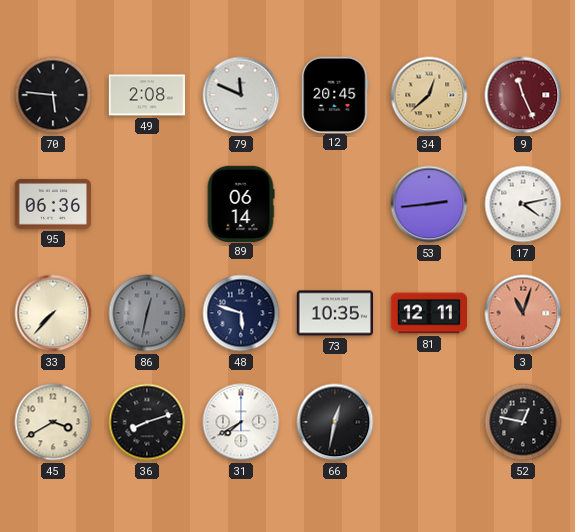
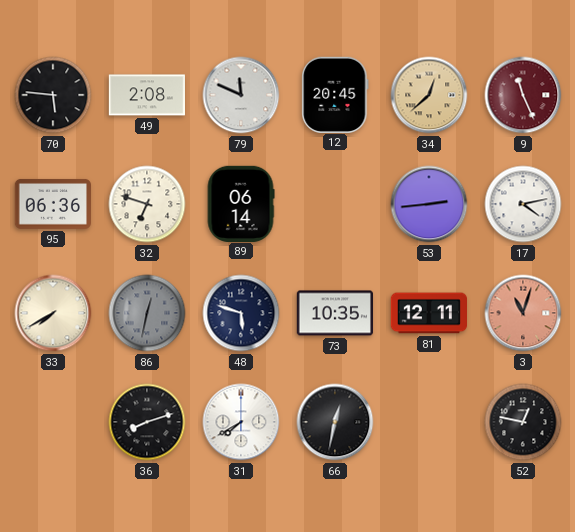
32: none -> 6:48
33: 7:37 -> 7:40
45: 3:40 -> none
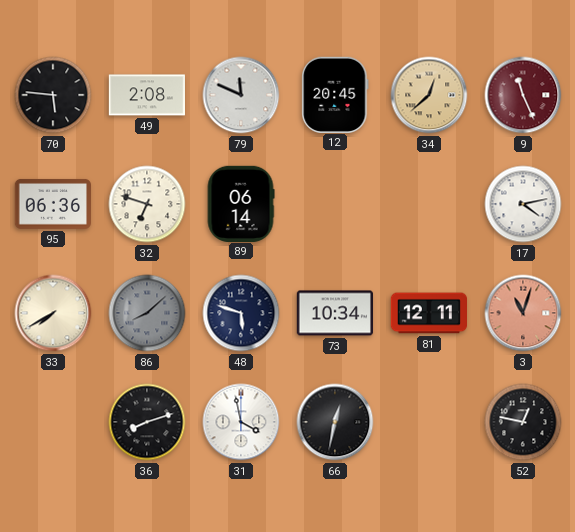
53: 2:44 -> none
86: 12:32 -> 8:08
73: 10:35 -> 10:34
31: 7:40 -> 3:58
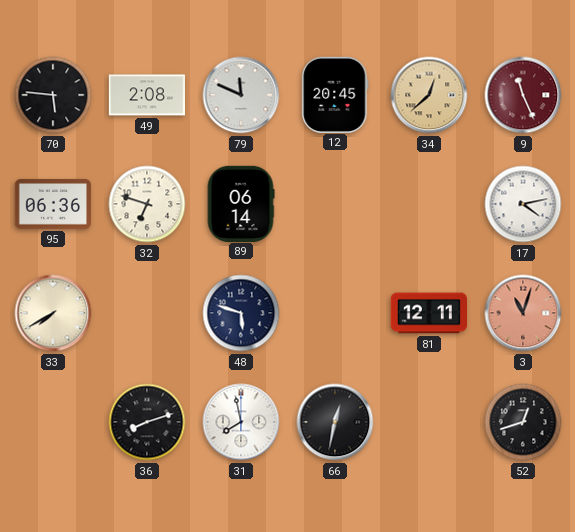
86: 8:08 -> none
73: 10:34 -> none
31: 3:58 -> 7:58
52: 12:47 -> 12:42
